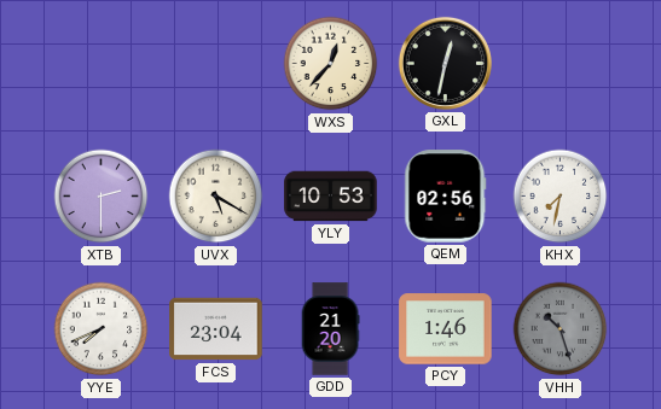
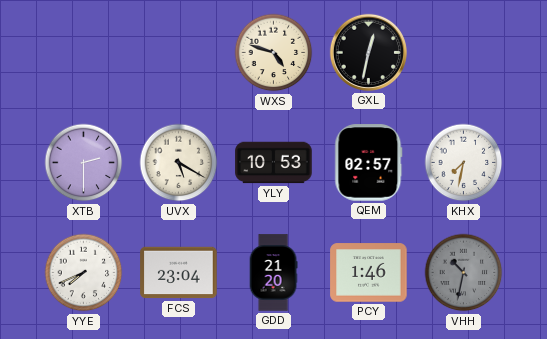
WXS: 12:37 -> 4:48
QEM: 02:56 -> 02:57
VHH: 10:27 -> 10:32
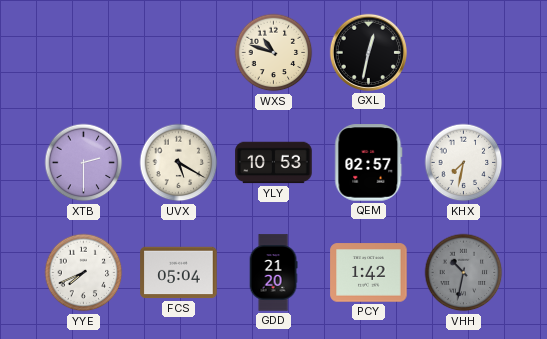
WXS: 4:48 -> 10:48
FCS: 23:04 -> 05:04
PCY: 1:46 -> 1:42
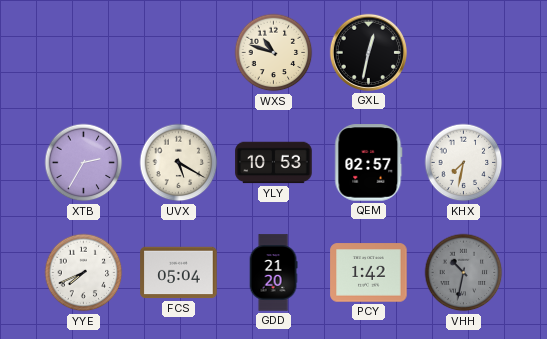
XTB: 2:30 -> 2:35
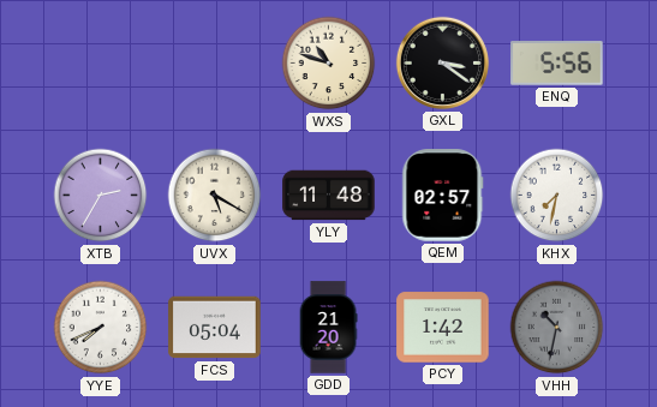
GXL: 12:32 -> 3:21
ENQ: none -> 5:56
YLY: 10:53 -> 11:48
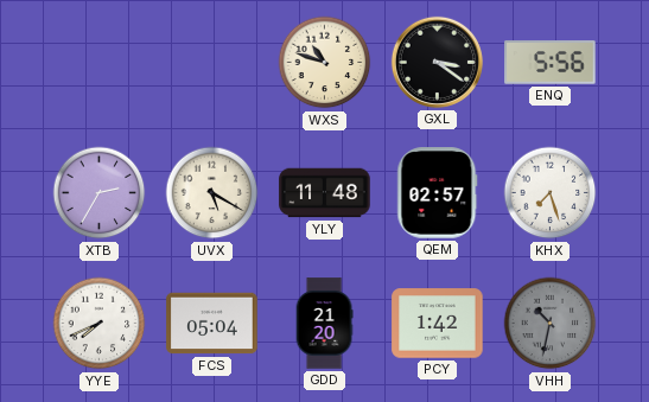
KHX: 7:32 -> 7:27
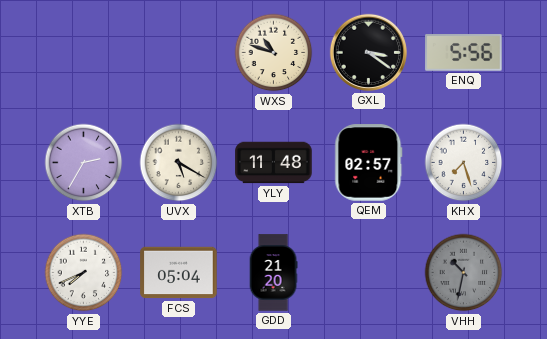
PCY: 1:42 -> none
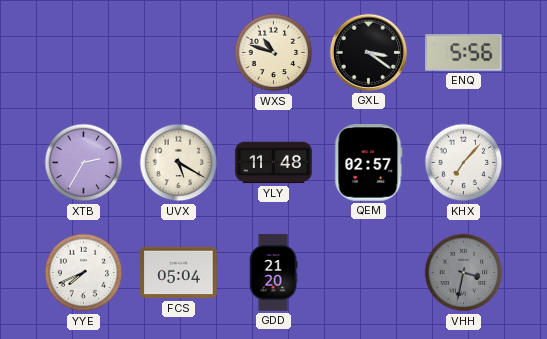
KHX: 7:27 -> 7:07
VHH: 10:32 -> 3:32
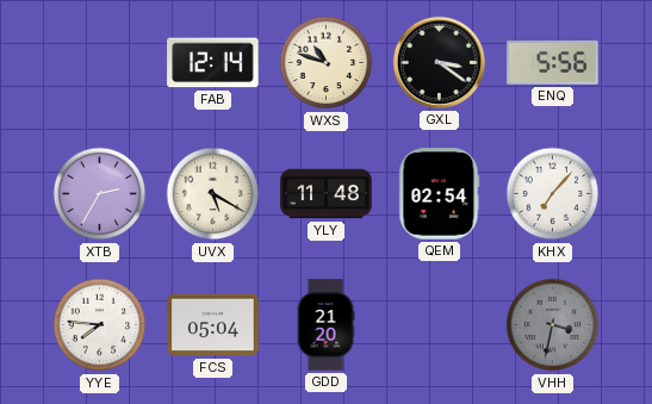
FAB: none -> 12:14
QEM: 02:57 -> 02:54
YYE: 7:41 -> 7:46
